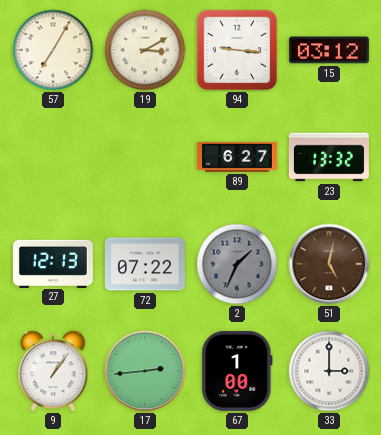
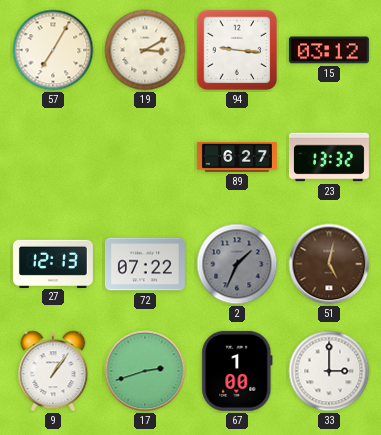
17: 2:44 -> 2:42
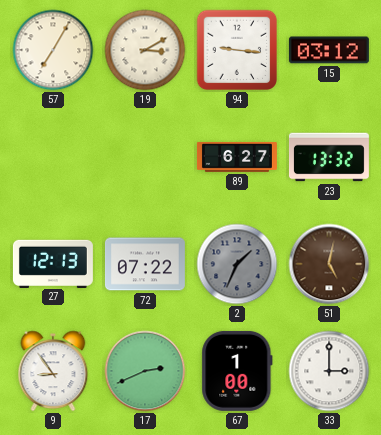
9: 1:06 -> 8:54
17: 2:42 -> 2:41
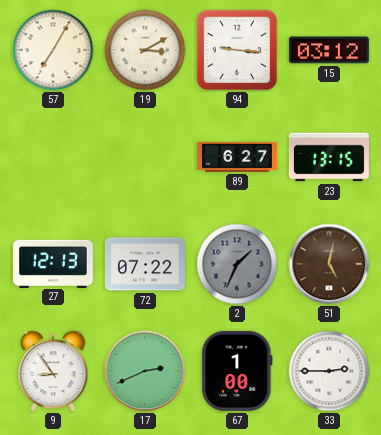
23: 13:32 -> 13:15
33: 3:00 -> 2:45
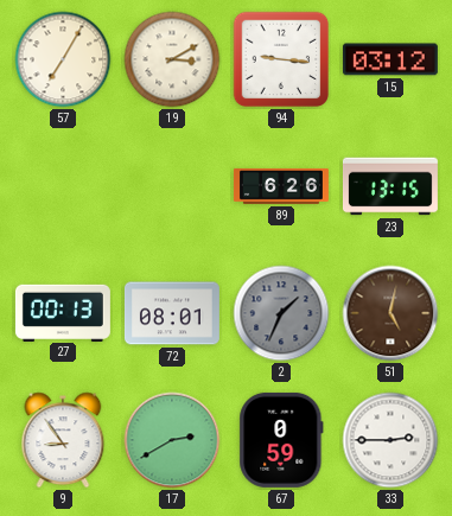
89: 6:27 -> 6:26
27: 12:13 -> 00:13
72: 07:22 -> 08:01
17: 2:41 -> 2:40
67: 1:00 -> 0:59
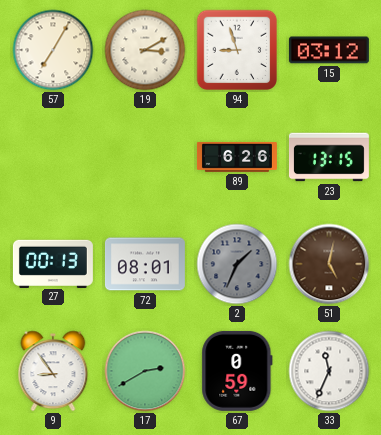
94: 9:16 -> 8:57
33: 2:45 -> 11:34
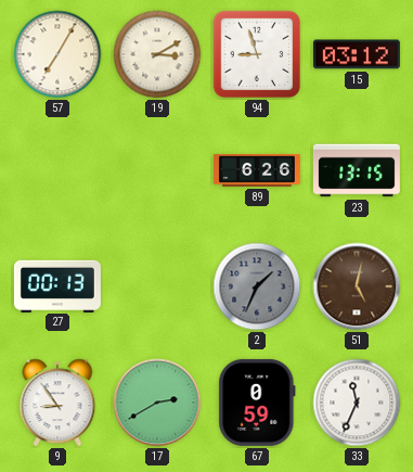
72: 08:01 -> none
